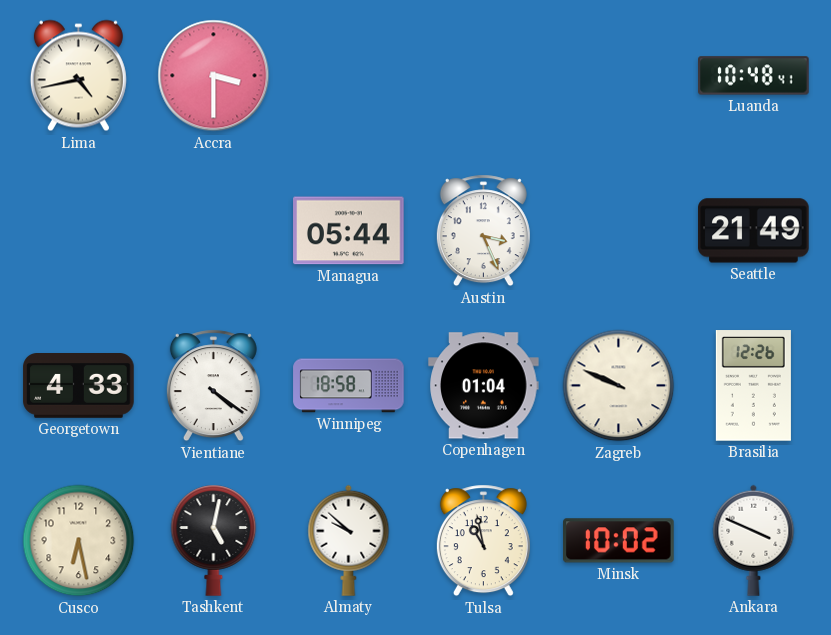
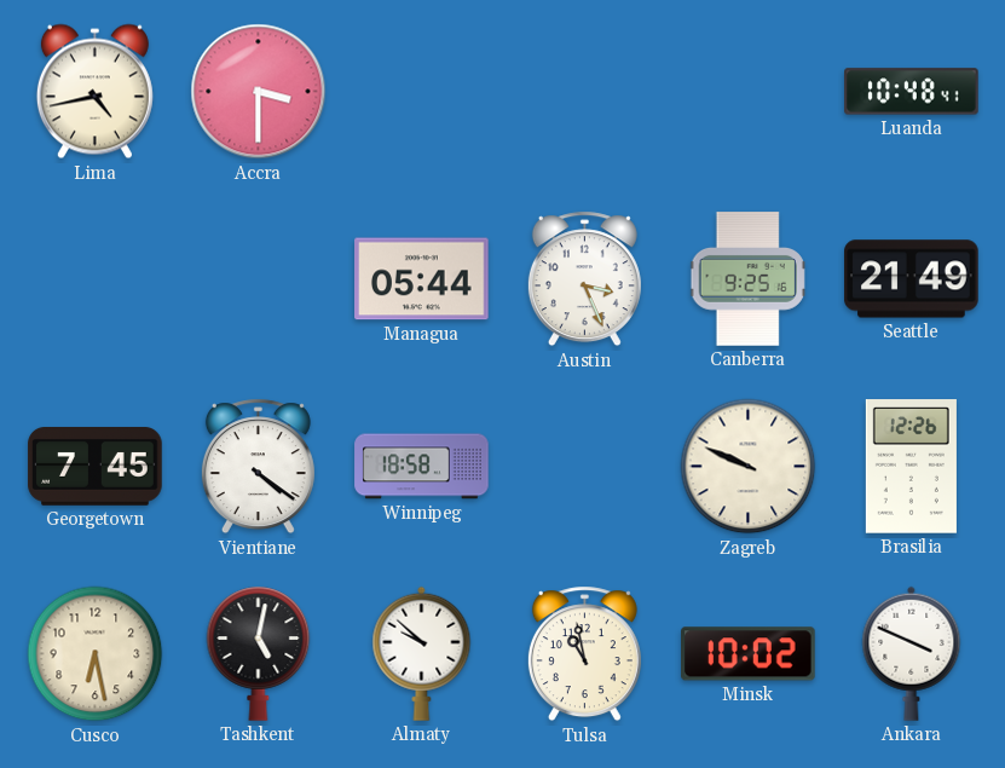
Canberra: none -> 9:25
Georgetown: 4:33 -> 7:45
Copenhagen: 01:04 -> none
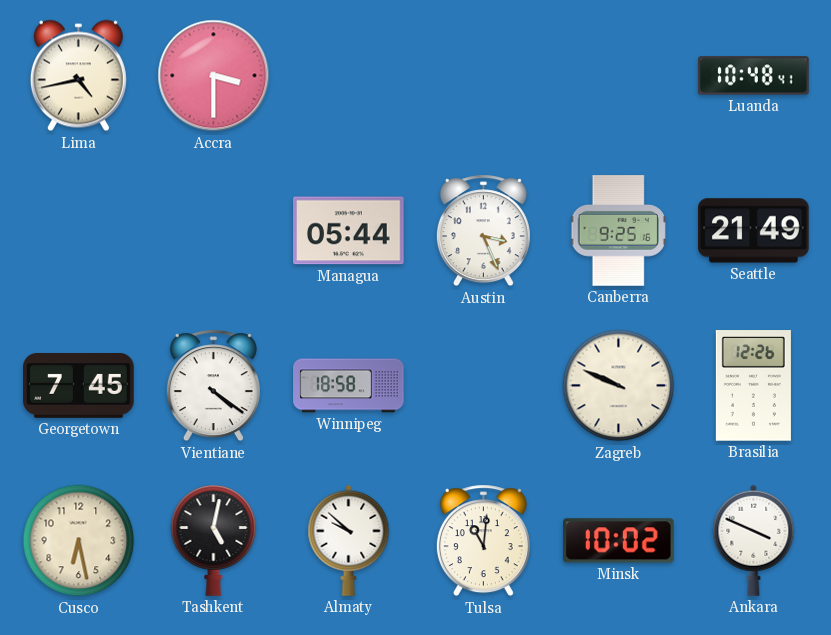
Tulsa: 10:58 -> 11:01
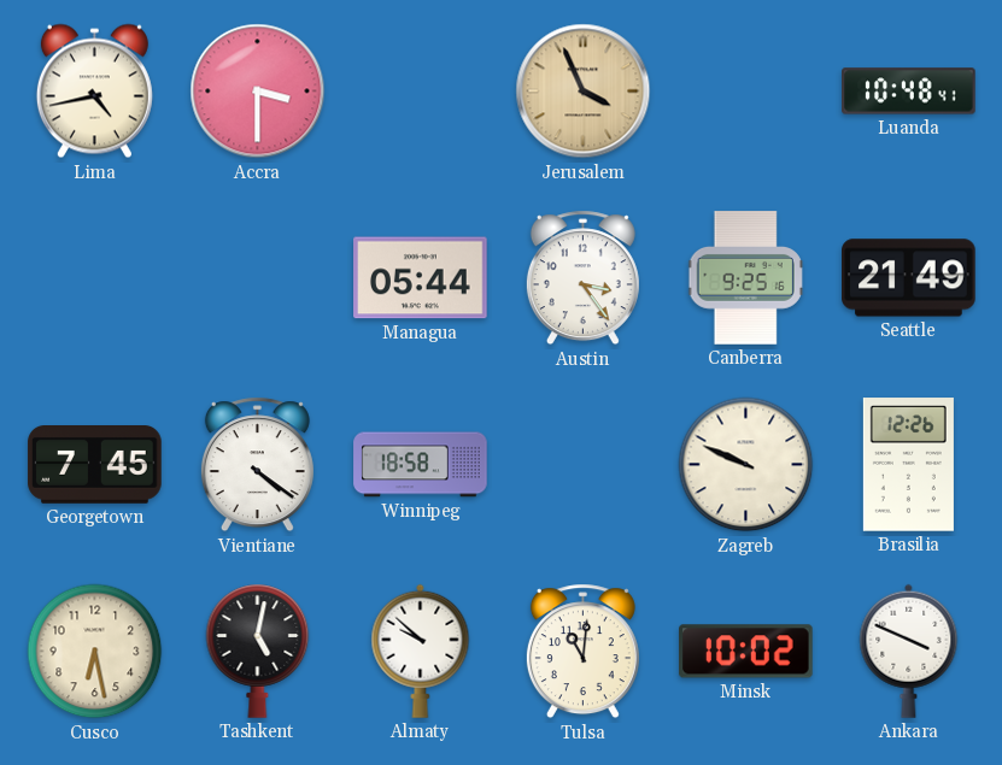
Jerusalem: none -> 3:56
Austin: 3:26 -> 3:24
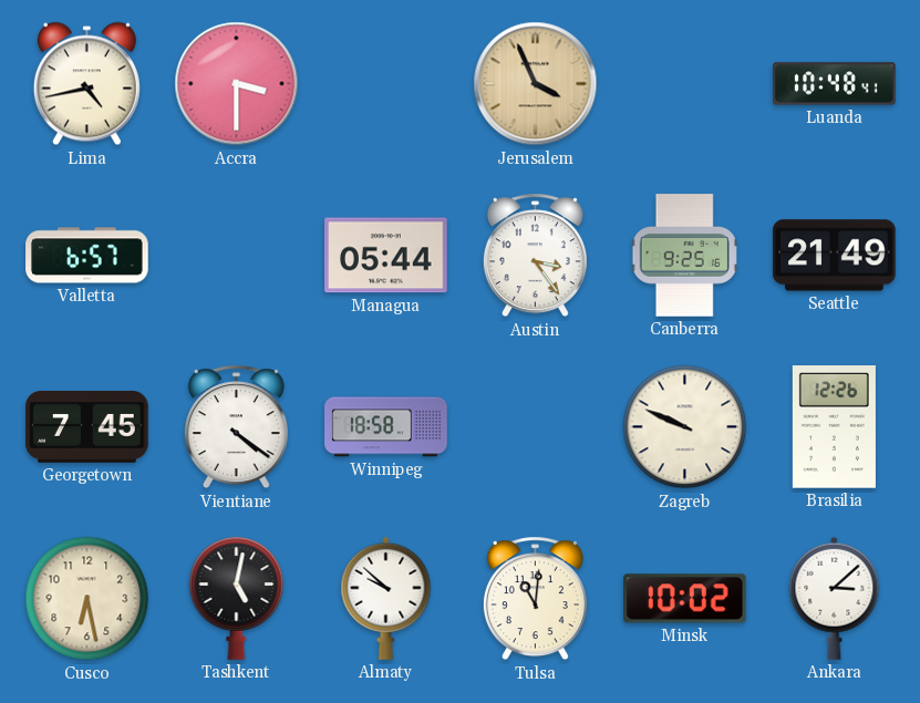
Valletta: none -> 6:57
Ankara: 3:49 -> 3:08
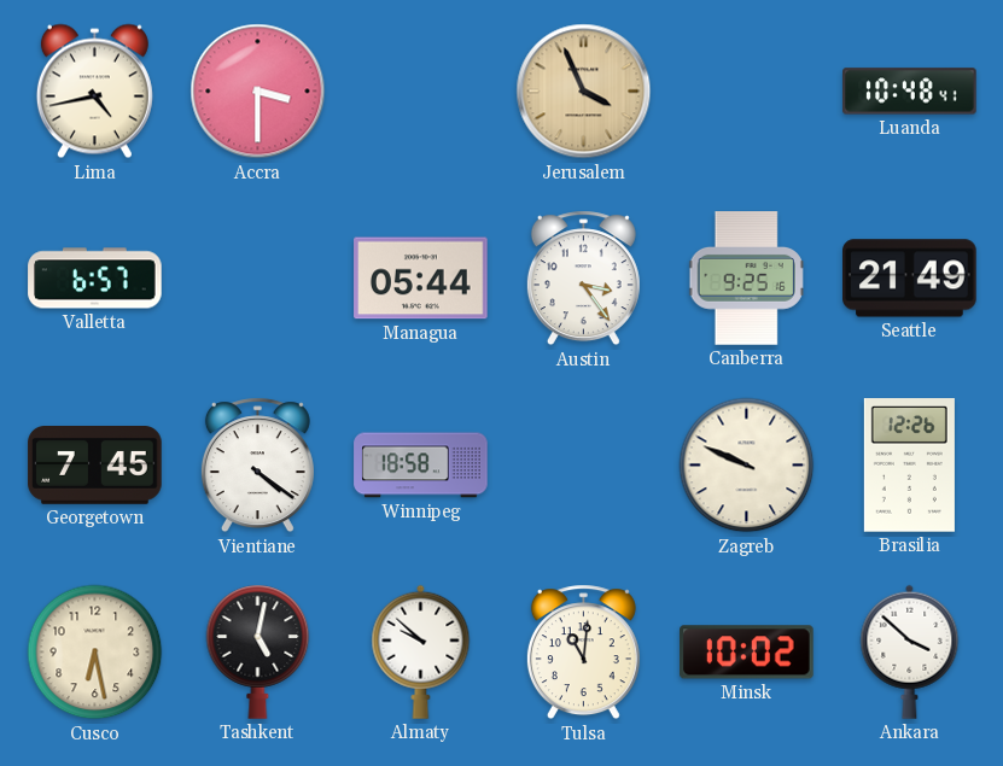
Ankara: 3:08 -> 3:52
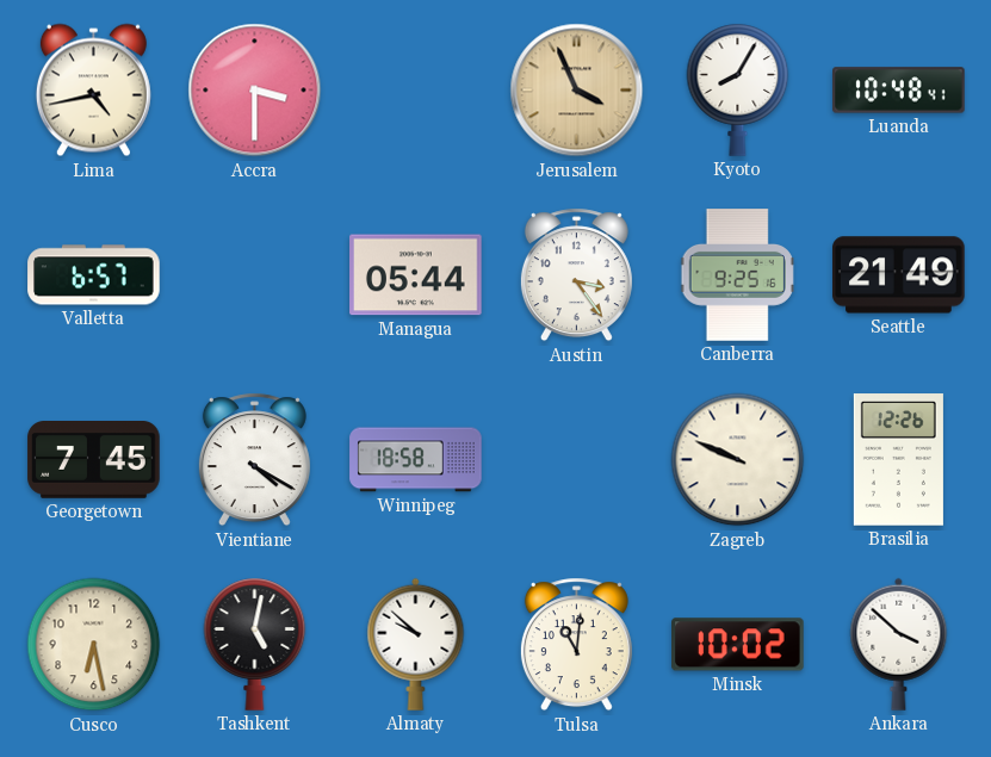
Kyoto: none -> 8:05
Vientiane: 4:21 -> 4:20
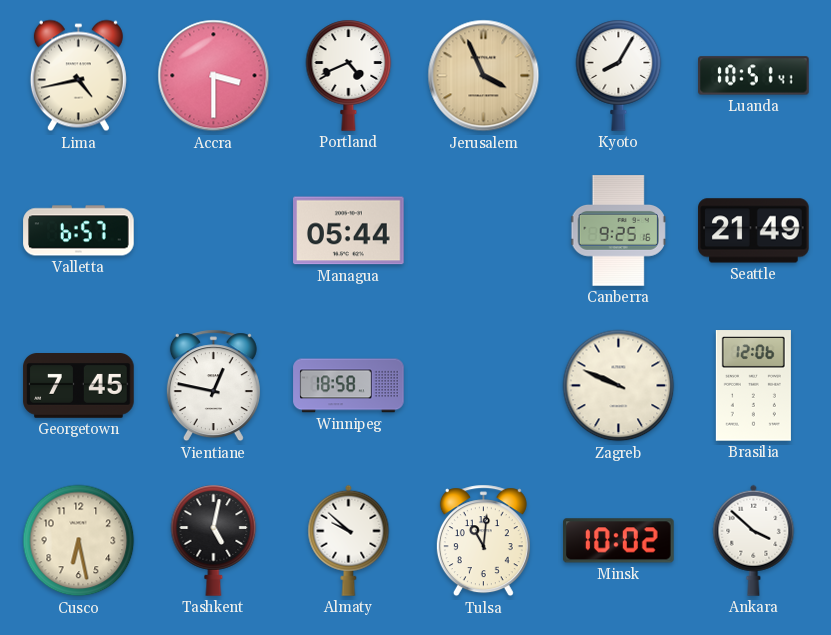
Portland: none -> 4:41
Luanda: 10:48 -> 10:51
Austin: 3:24 -> none
Vientiane: 4:20 -> 12:47
Brasilia: 12:26 -> 12:06
